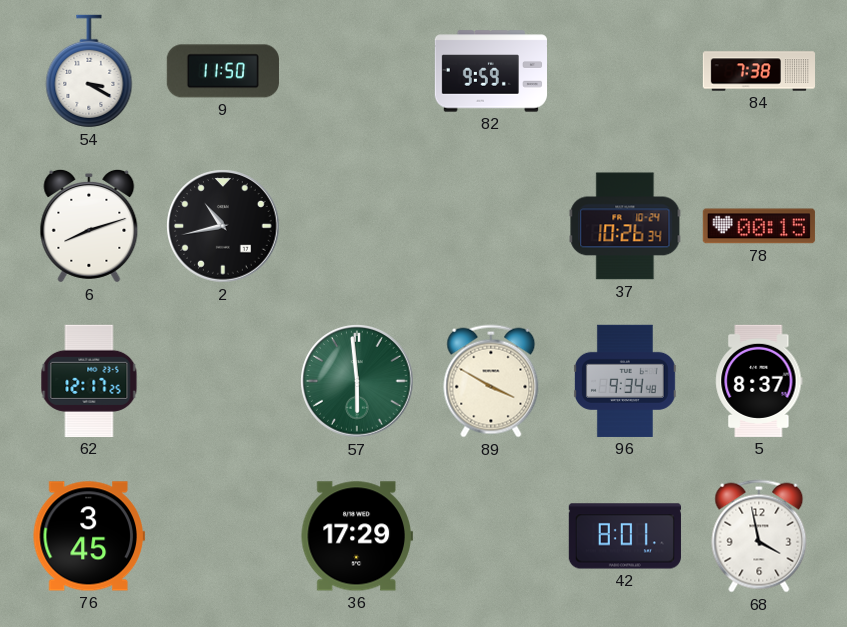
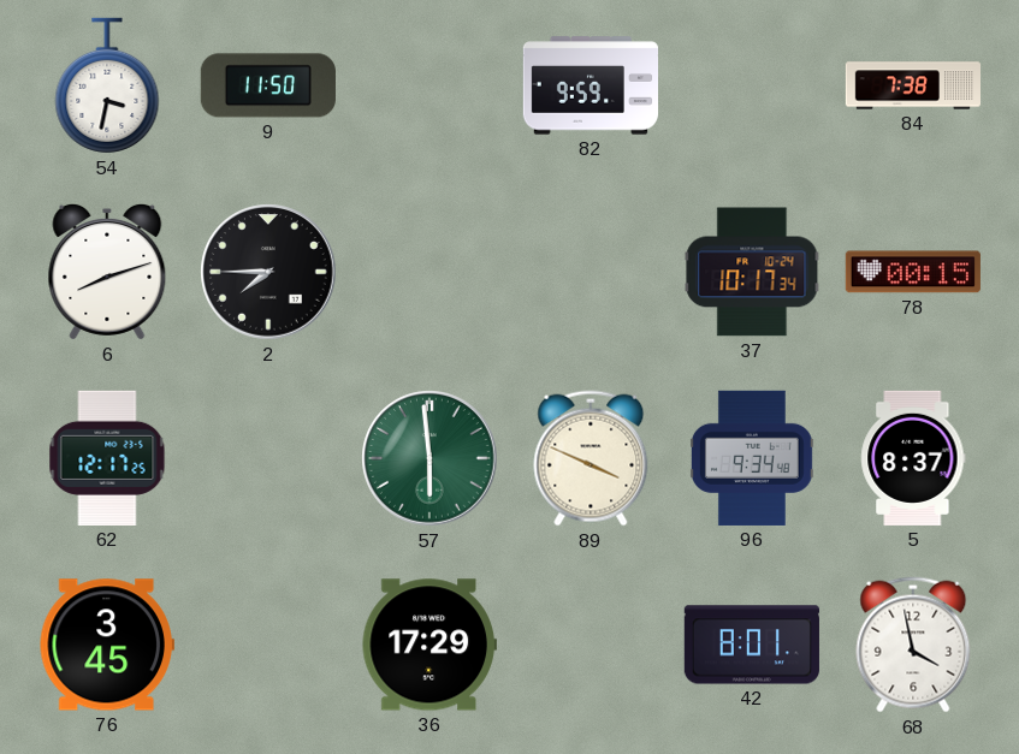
54: 3:20 -> 3:32
2: 10:43 -> 7:45
37: 10:26 -> 10:17
89: 3:50 -> 3:49
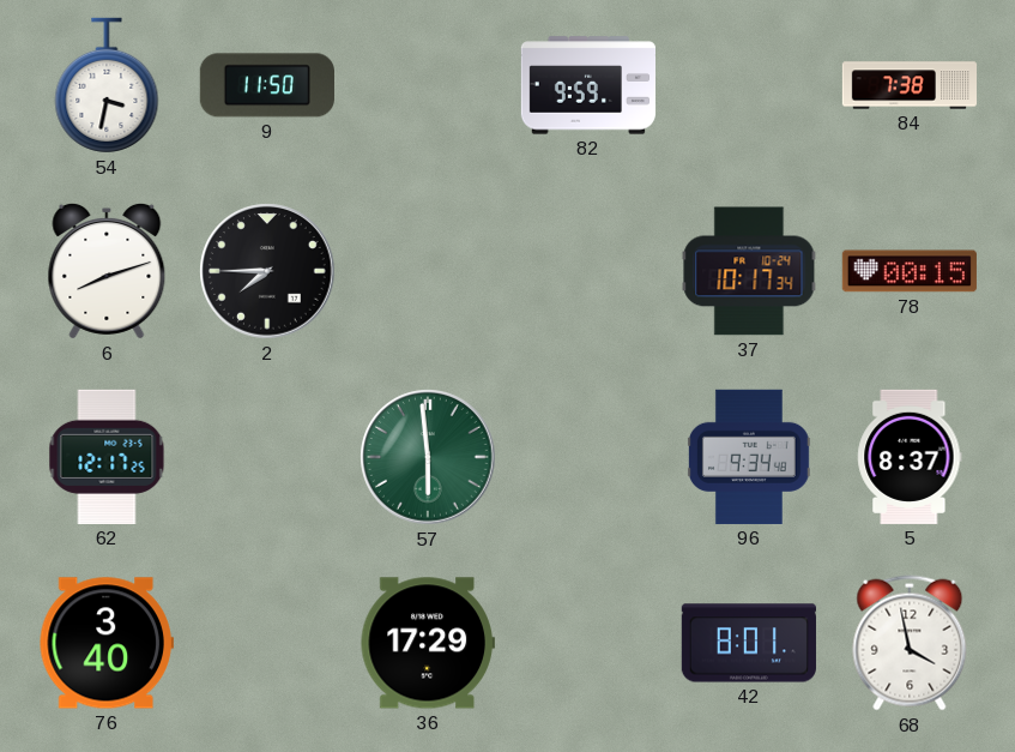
89: 3:49 -> none
76: 3:45 -> 3:40
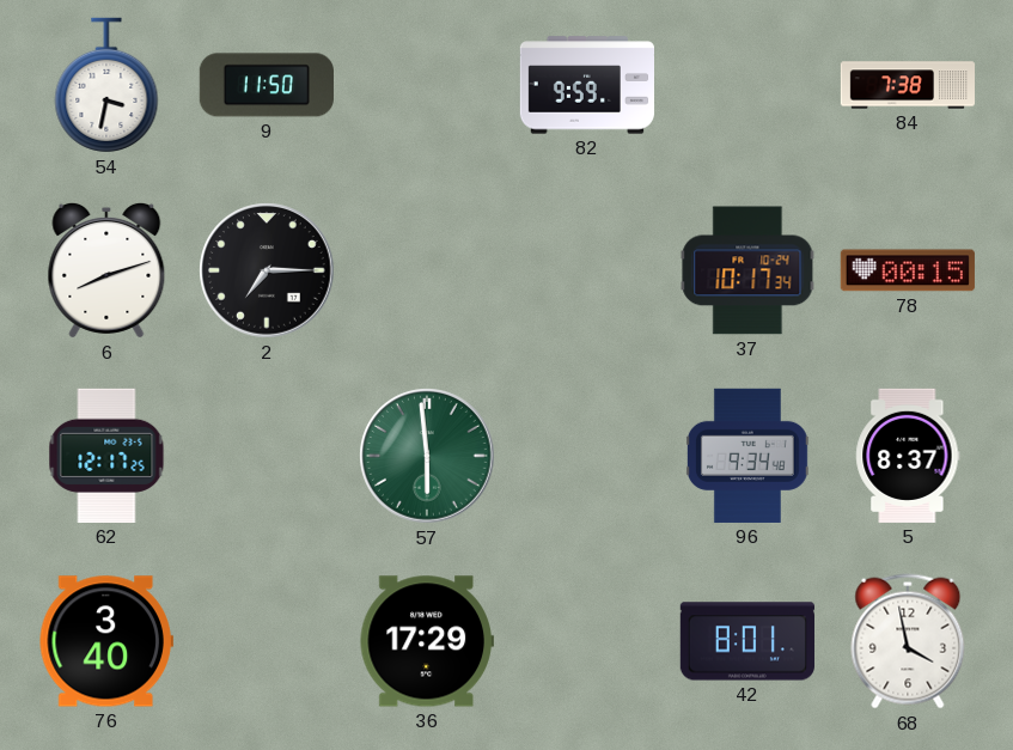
2: 7:45 -> 7:15
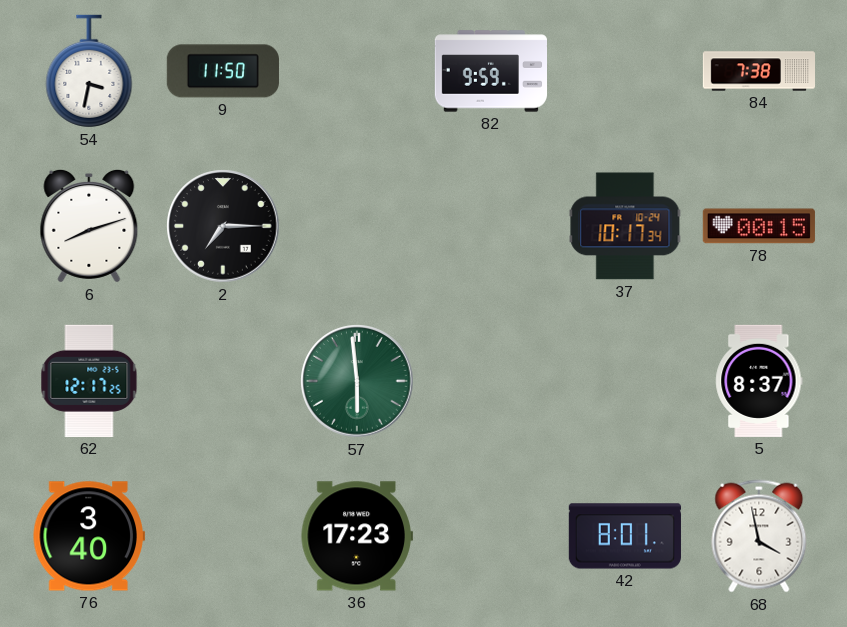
96: 9:34 -> none
36: 17:29 -> 17:23
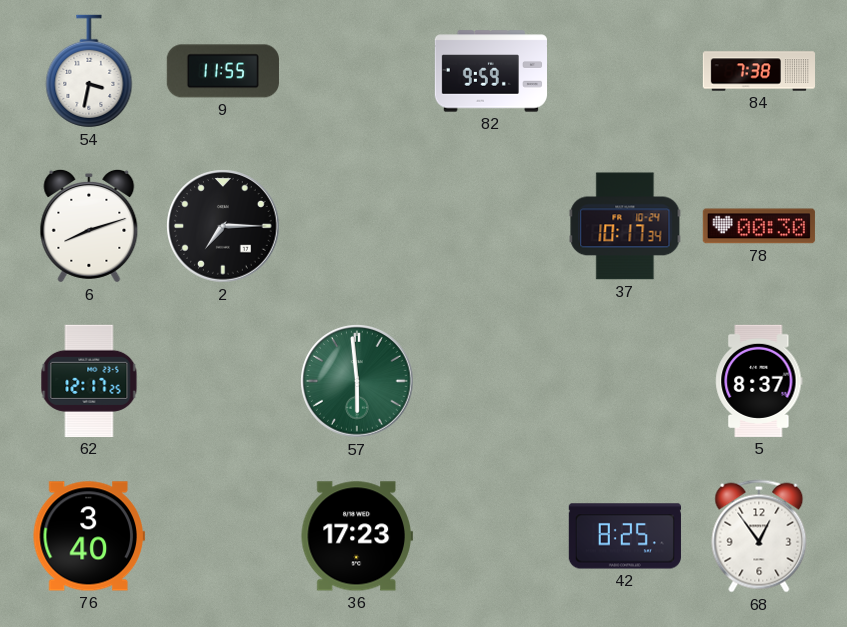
9: 11:50 -> 11:55
78: 00:15 -> 00:30
42: 8:01 -> 8:25
68: 3:58 -> 12:54
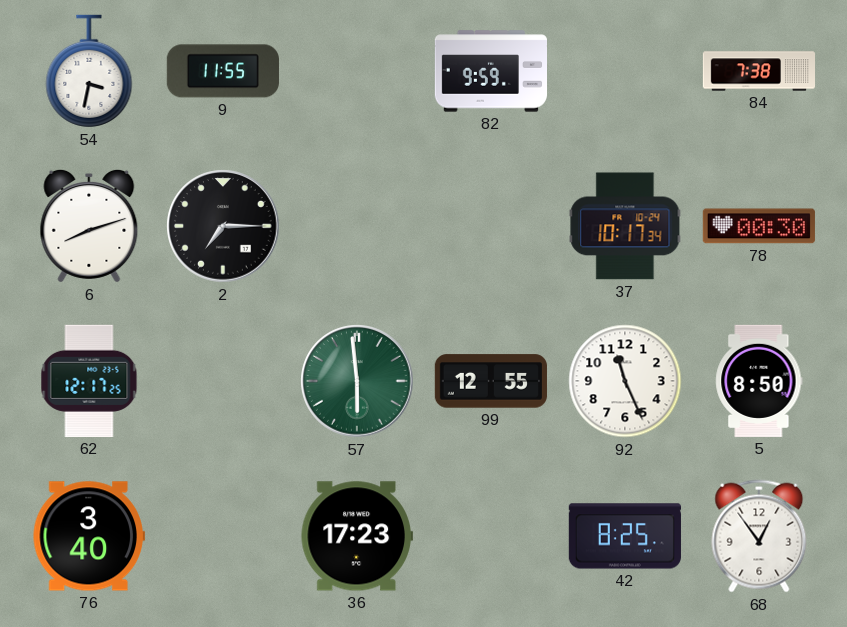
99: none -> 12:55
92: none -> 11:26
5: 8:37 -> 8:50
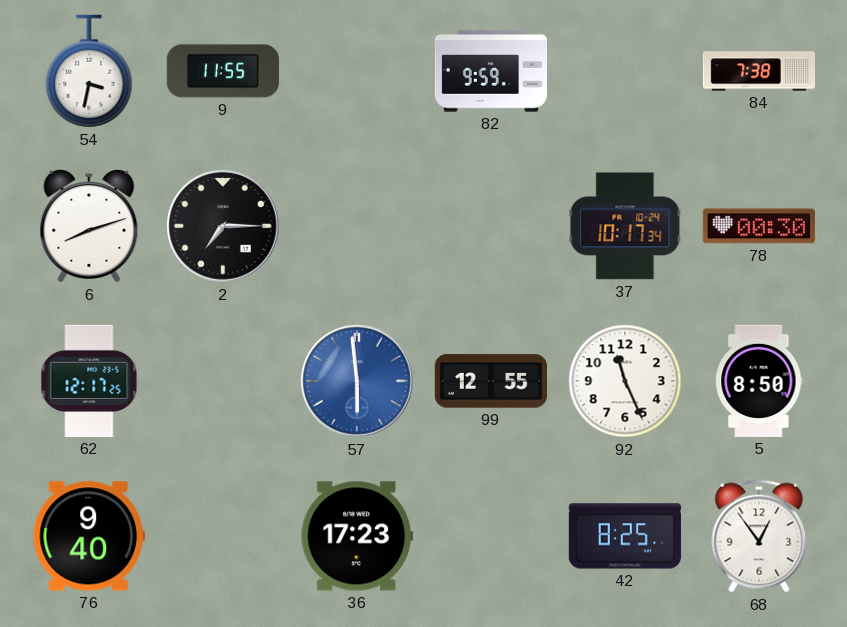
57 dial: green -> blue
76: 3:40 -> 9:40
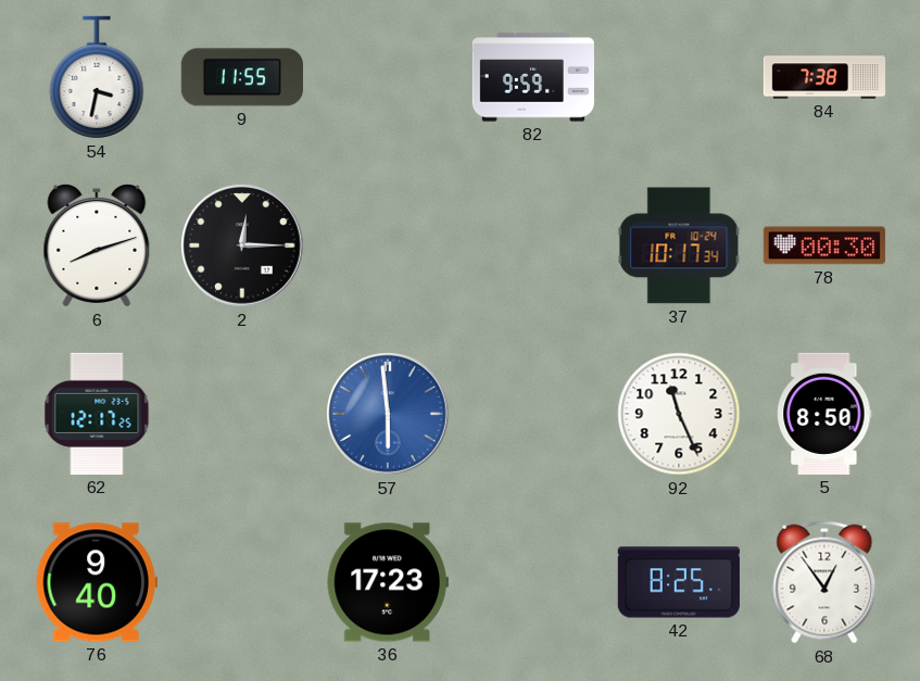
2: 7:15 -> 12:15
99: 12:55 -> none
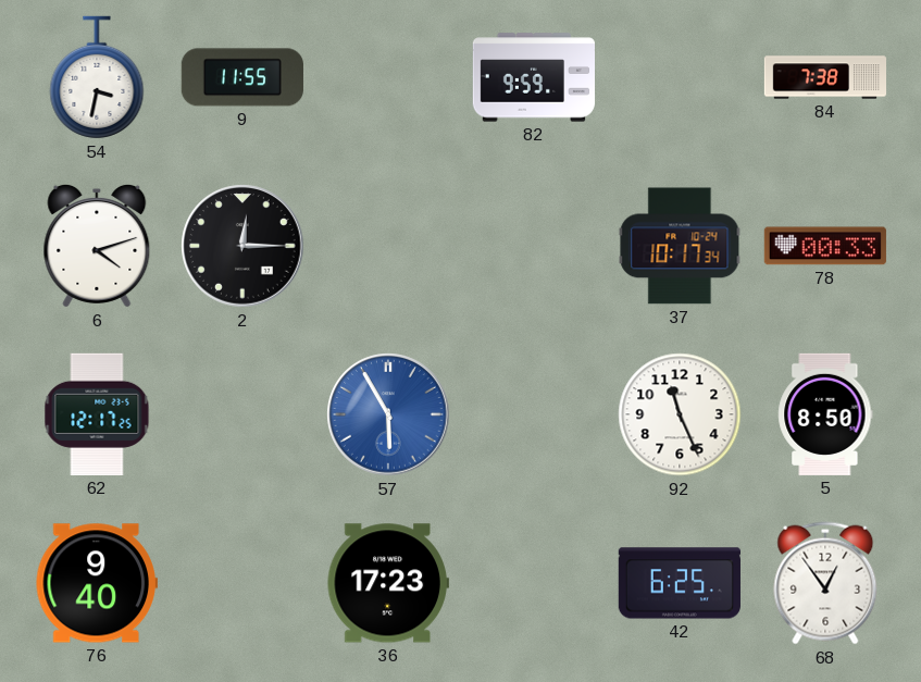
6: 8:12 -> 4:12
78: 00:30 -> 00:33
57: 5:59 -> 5:55
42: 8:25 -> 6:25
